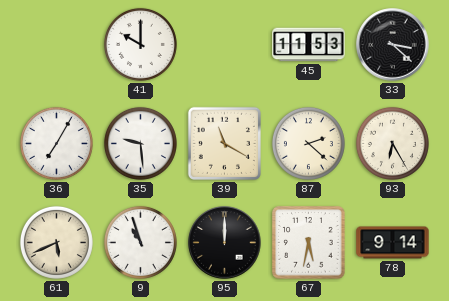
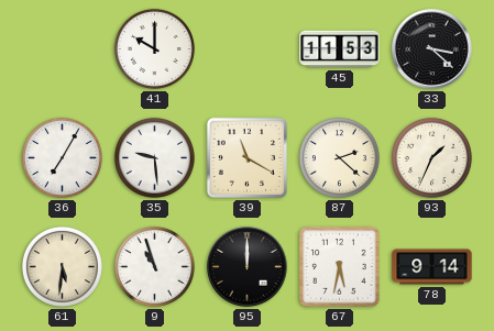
93: 6:25 -> 1:34
61: 5:41 -> 5:31
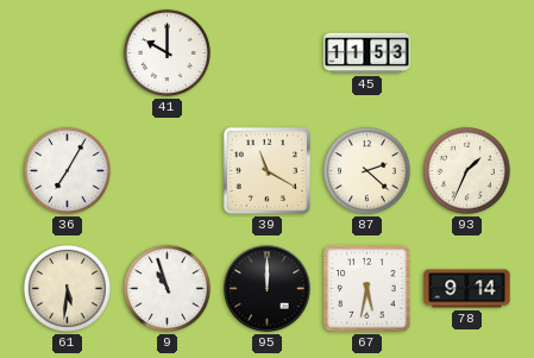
33: 3:22 -> none
35: 9:29 -> none
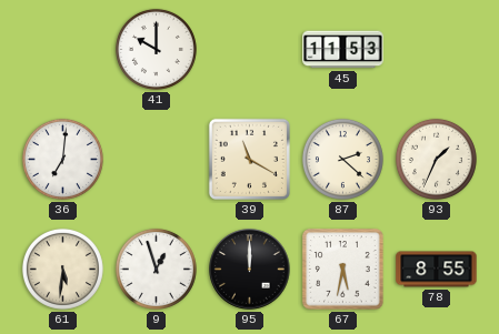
36: 7:05 -> 7:01
9: 10:57 -> 12:57
78: 9:14 -> 8:55
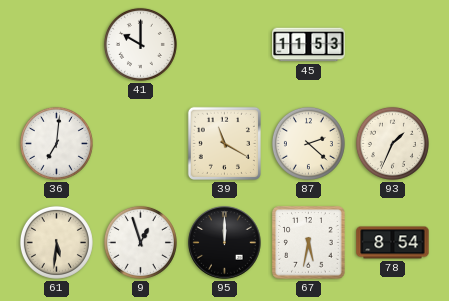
78: 8:55 -> 8:54
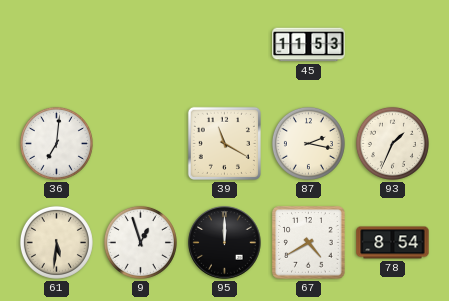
41: 10:00 -> none
87: 2:22 -> 2:17
67: 5:32 -> 4:40
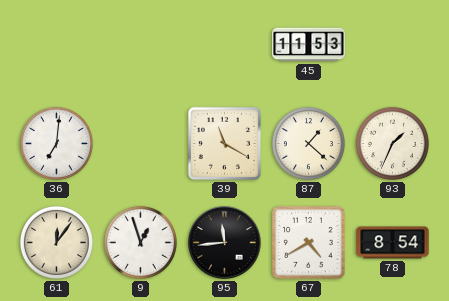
87: 2:17 -> 1:22
61: 5:31 -> 12:06
95: 12:00 -> 11:44
